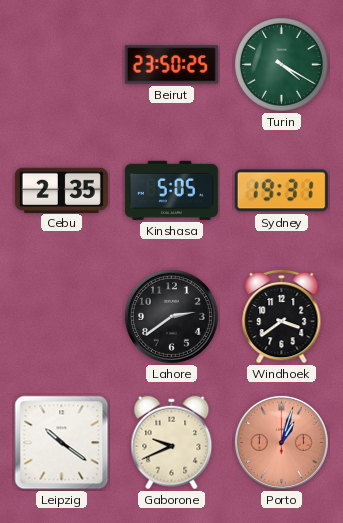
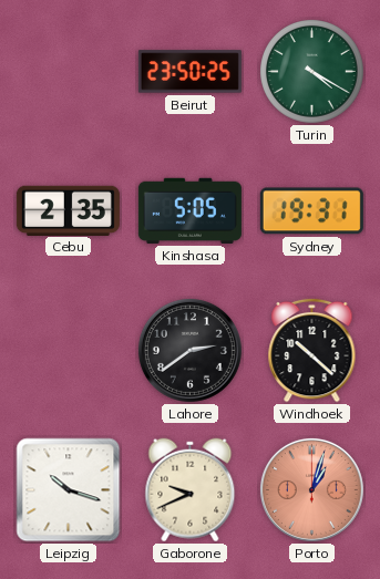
Windhoek: 3:39 -> 10:22
Leipzig: 10:21 -> 10:18
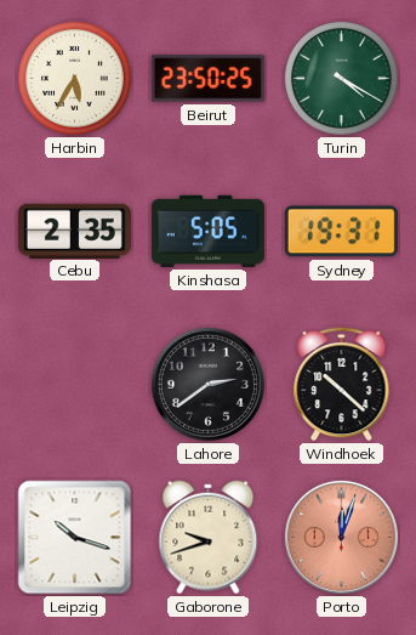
Harbin: none -> 5:35
Gaborone: 9:41 -> 9:42
Porto: 1:03 -> 12:03
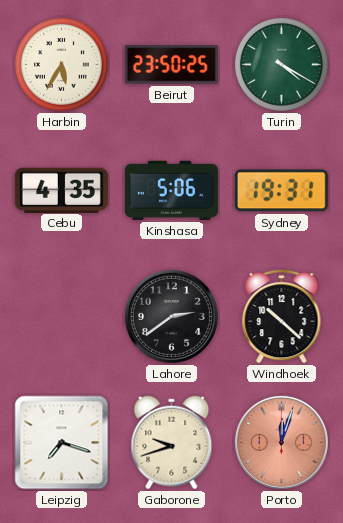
Cebu: 2:35 -> 4:35
Kinshasa: 5:05 -> 5:06
Leipzig: 10:18 -> 7:18
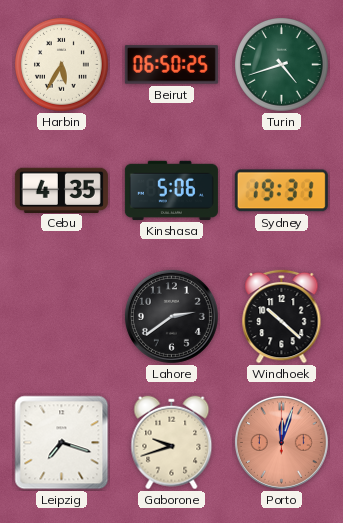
Beirut: 23:50 -> 06:50
Turin: 4:20 -> 4:42
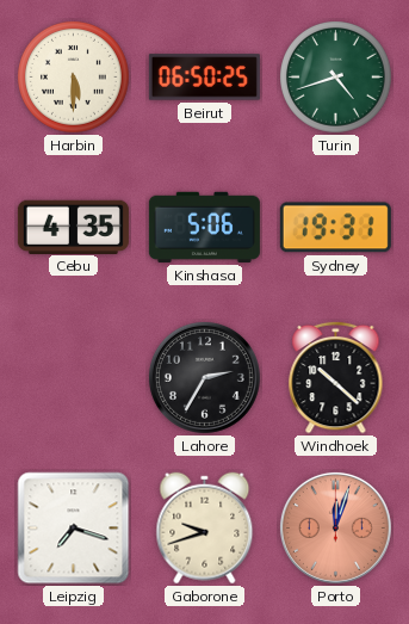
Harbin: 5:35 -> 5:30
Lahore: 2:39 -> 2:35
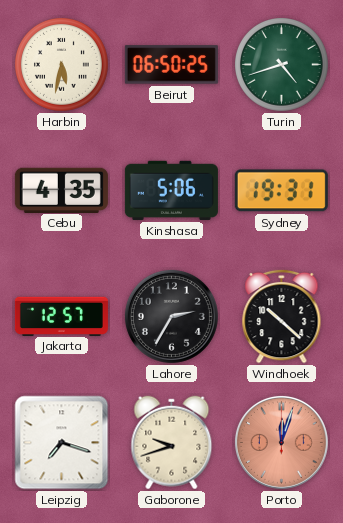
Harbin: 5:30 -> 5:32
Jakarta: none -> 12:57
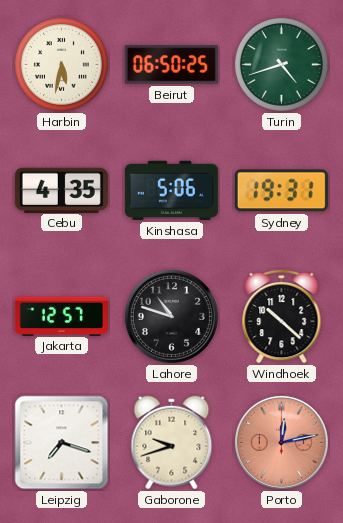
Lahore: 2:35 -> 10:48
Porto: 12:03 -> 12:13
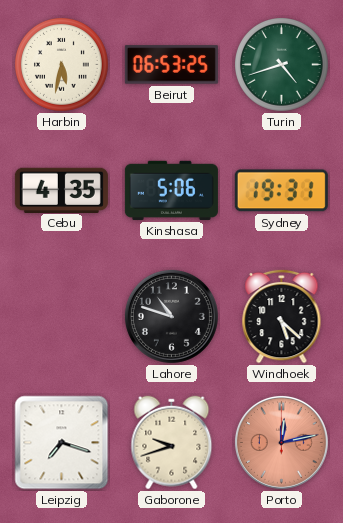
Beirut: 06:50 -> 06:53
Jakarta: 12:57 -> none
Windhoek: 10:22 -> 5:22
